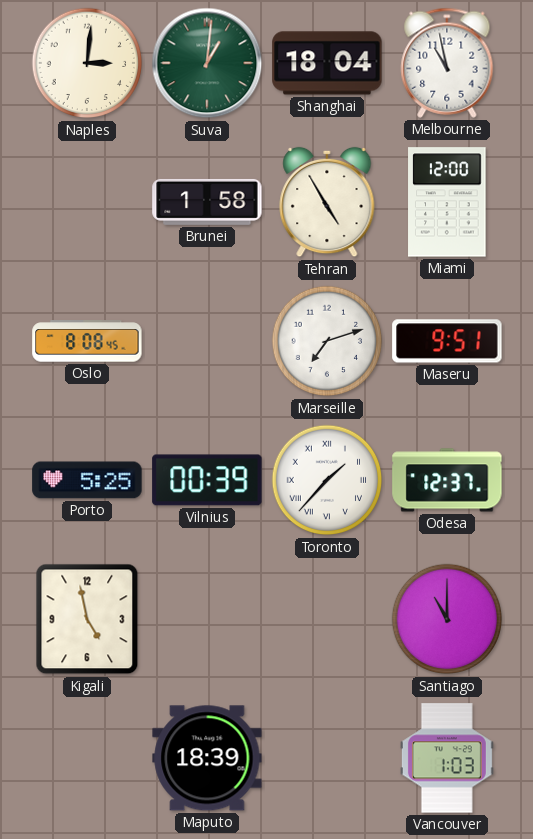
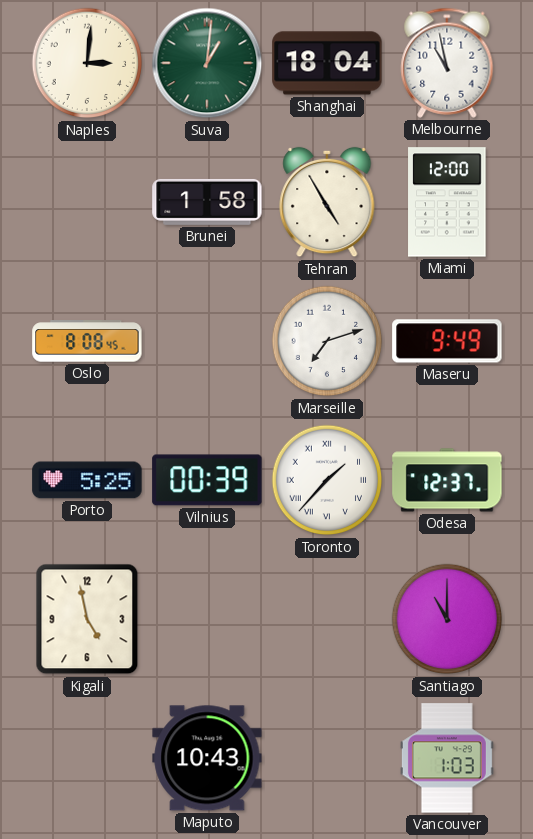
Maseru: 9:51 -> 9:49
Maputo: 18:39 -> 10:43
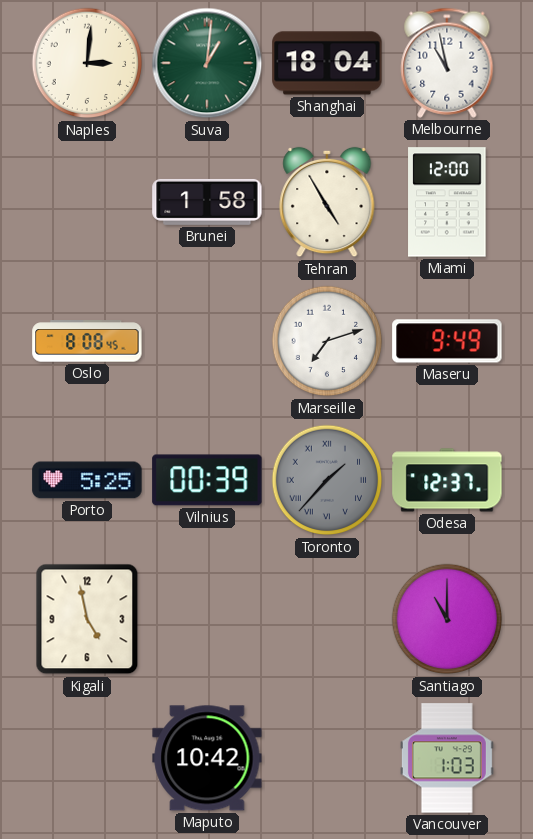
Toronto dial: white -> grey
Maputo: 10:43 -> 10:42
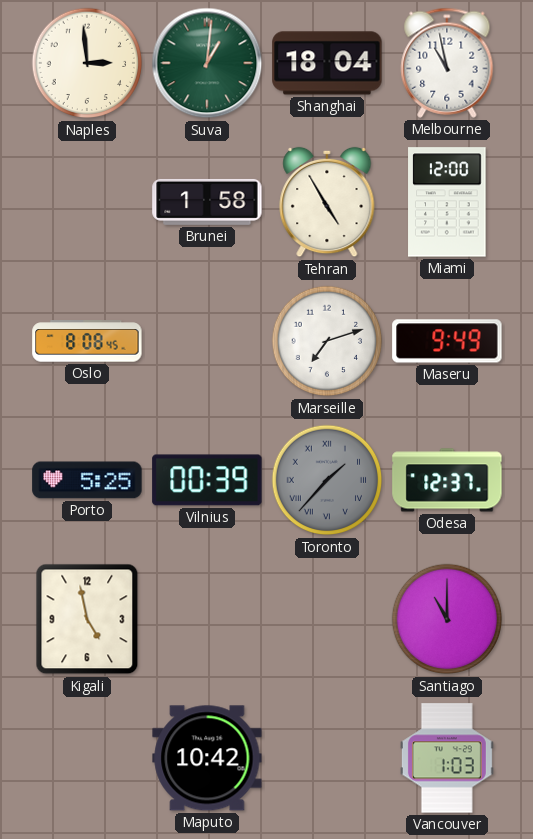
Naples: 3:01 -> 2:59
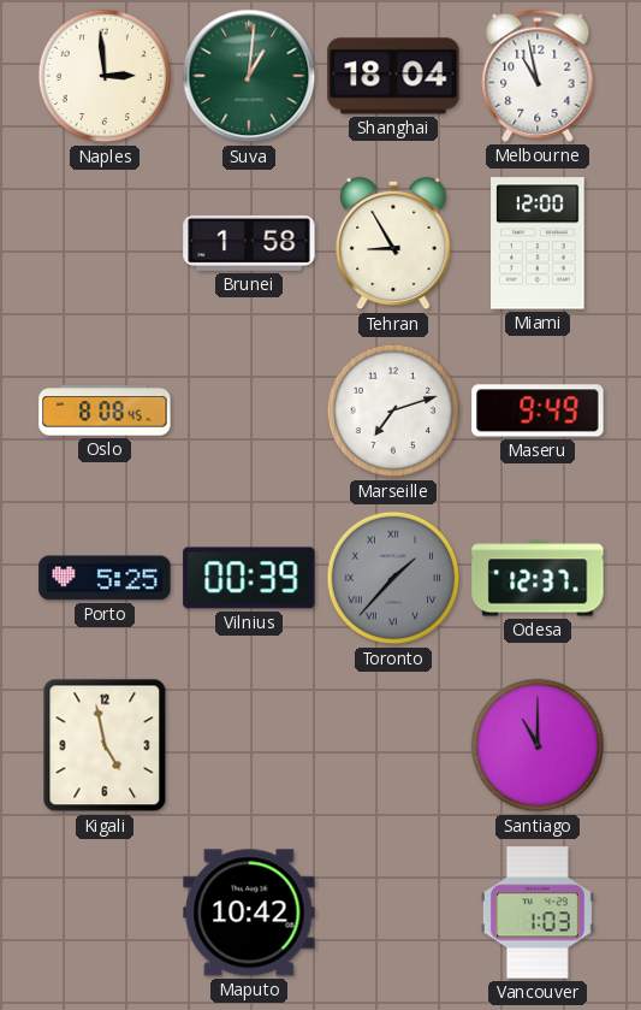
Tehran: 4:55 -> 8:55
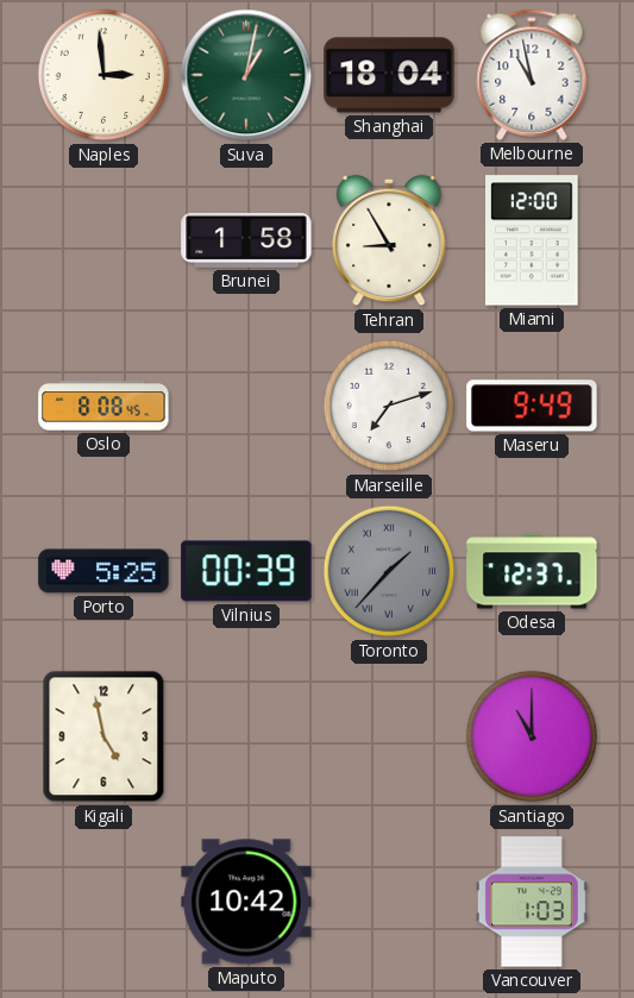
Suva: 1:01 -> 1:02
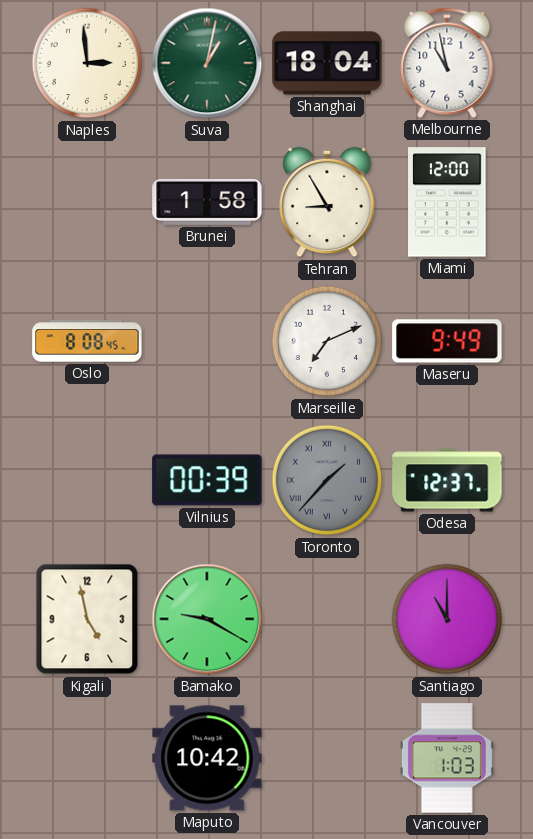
Marseille: 7:12 -> 7:11
Porto: 5:25 -> none
Bamako: none -> 9:20
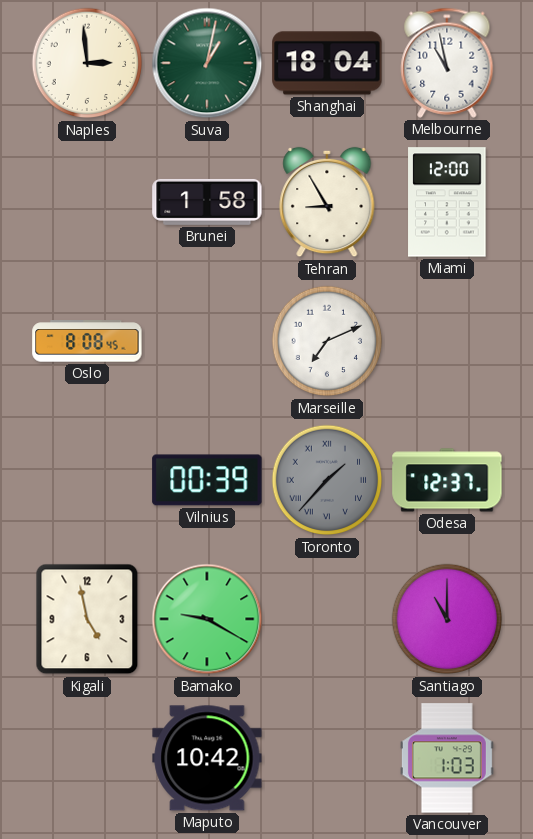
Maseru: 9:49 -> none
